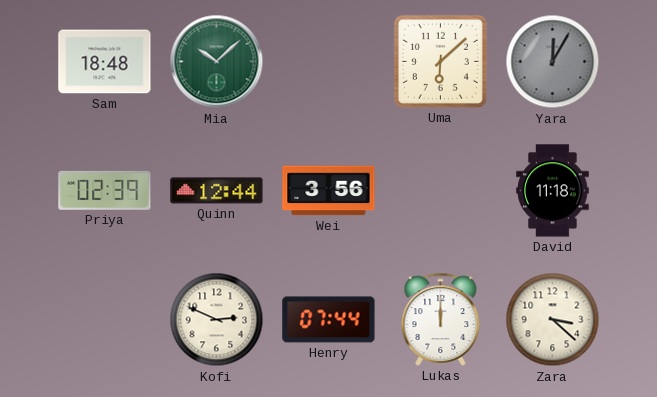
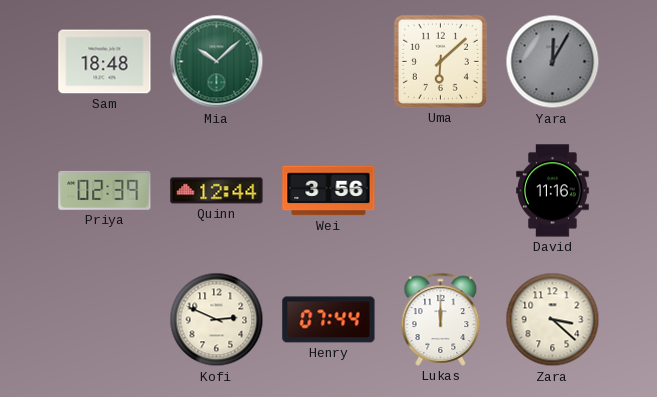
David: 11:18 -> 11:16
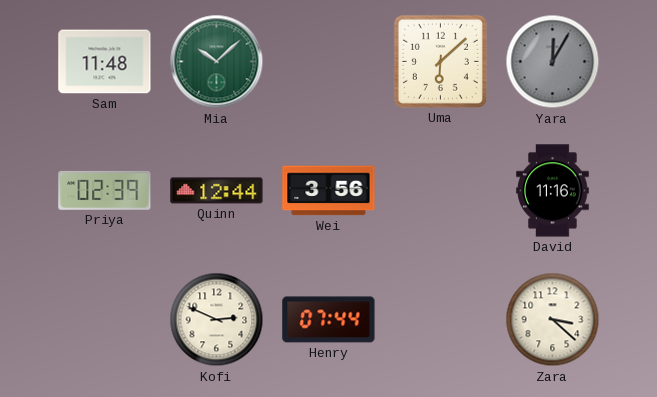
Sam: 18:48 -> 11:48
Lukas: 12:00 -> none
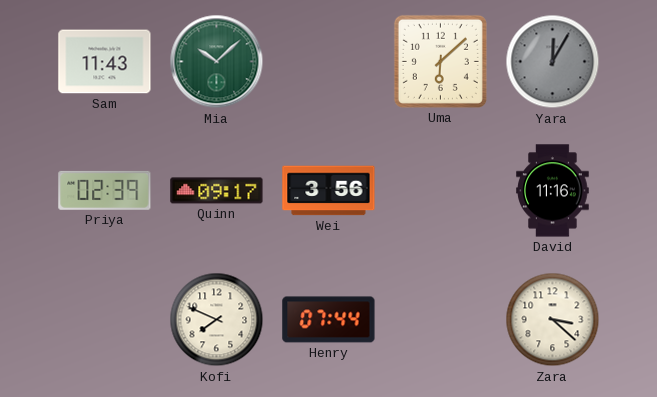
Sam: 11:48 -> 11:43
Quinn: 12:44 -> 09:17
Kofi: 2:49 -> 7:49
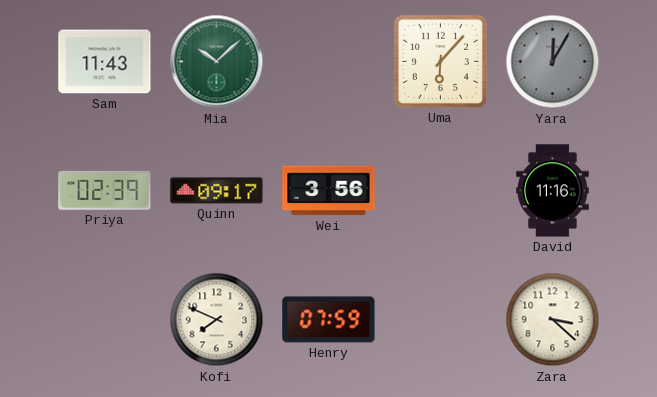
Uma: 6:08 -> 6:07
Henry: 07:44 -> 07:59
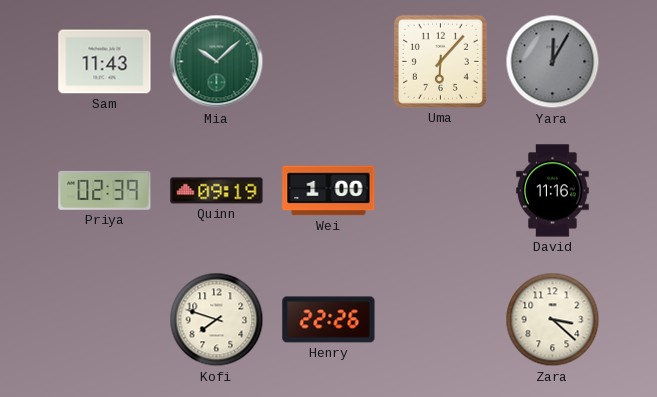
Quinn: 09:17 -> 09:19
Wei: 3:56 -> 1:00
Kofi: 7:49 -> 7:48
Henry: 07:59 -> 22:26
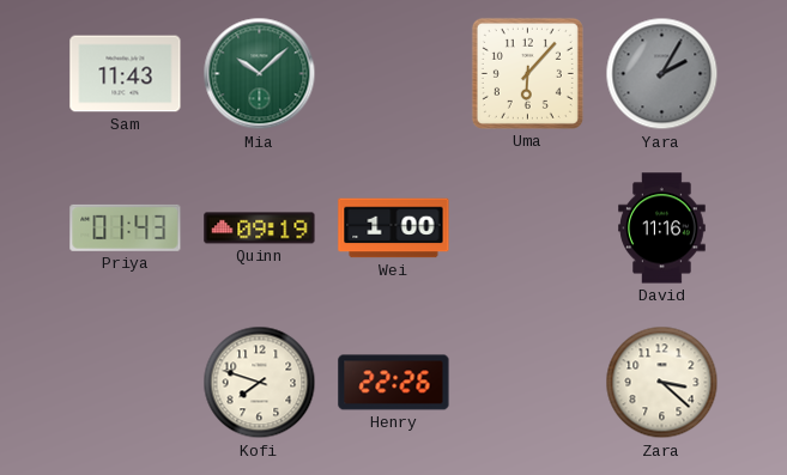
Yara: 12:05 -> 2:05
Priya: 02:39 -> 01:43
